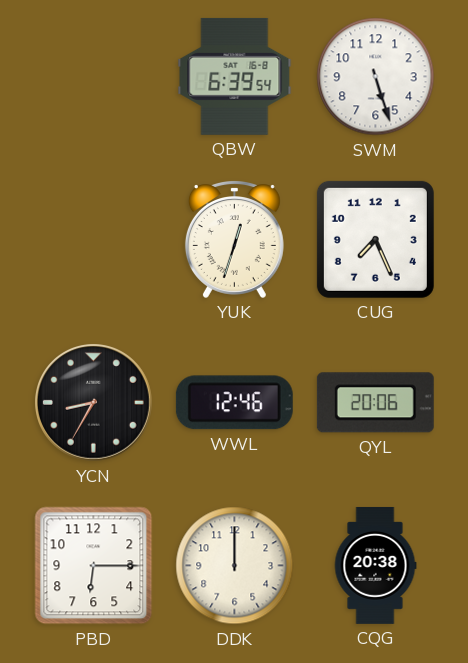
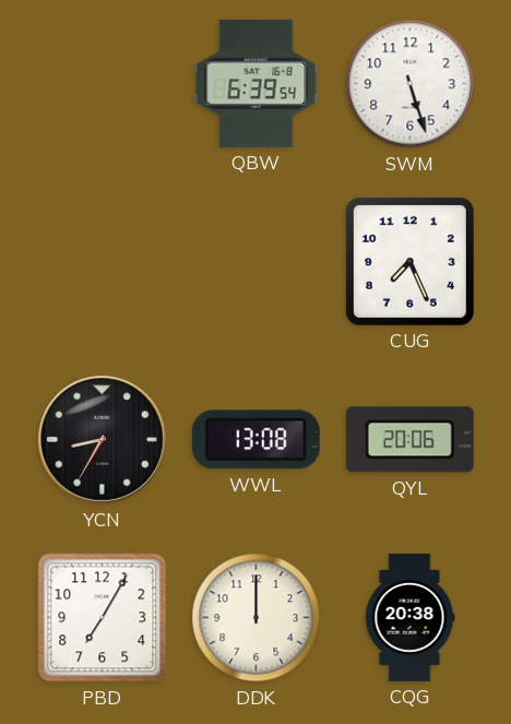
YUK: 12:33 -> none
WWL: 12:46 -> 13:08
PBD: 6:15 -> 7:05
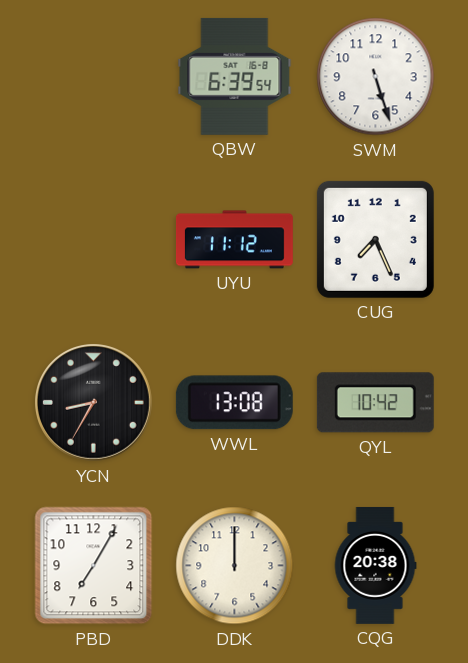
UYU: none -> 11:12
QYL: 20:06 -> 10:42
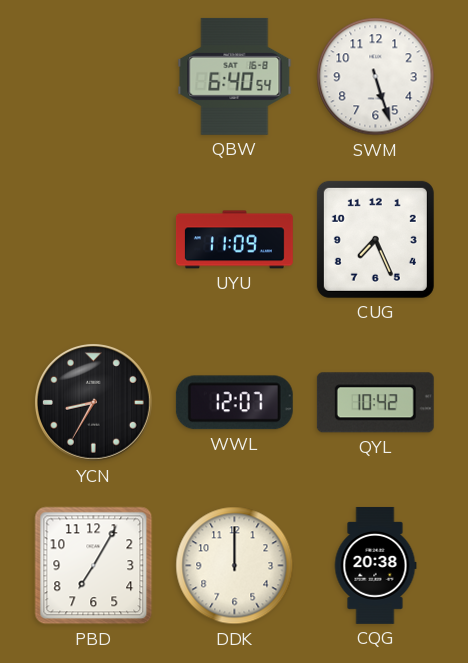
QBW: 6:39 -> 6:40
UYU: 11:12 -> 11:09
WWL: 13:08 -> 12:07
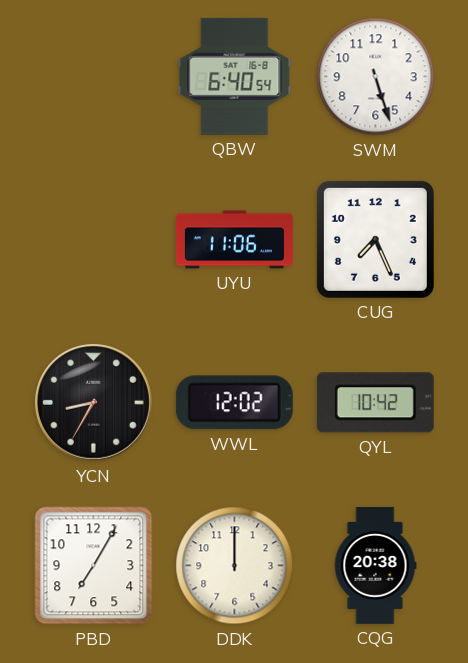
UYU: 11:09 -> 11:06
WWL: 12:07 -> 12:02
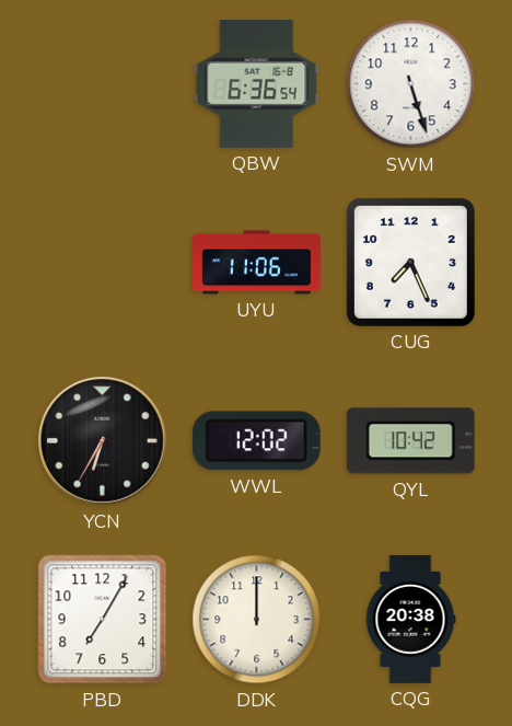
QBW: 6:40 -> 6:36
YCN: 8:35 -> 6:35
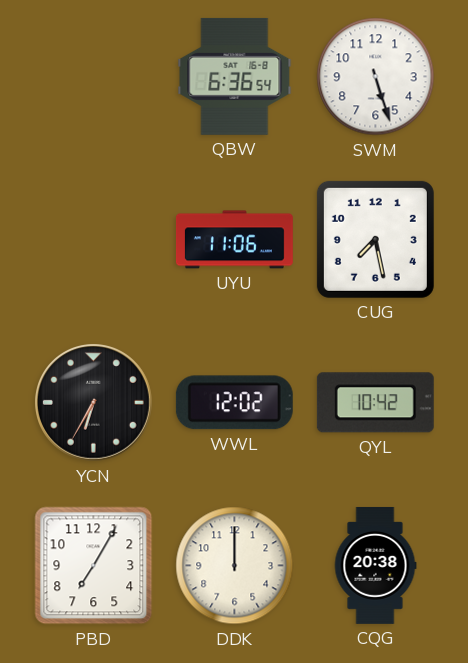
CUG: 7:26 -> 7:28
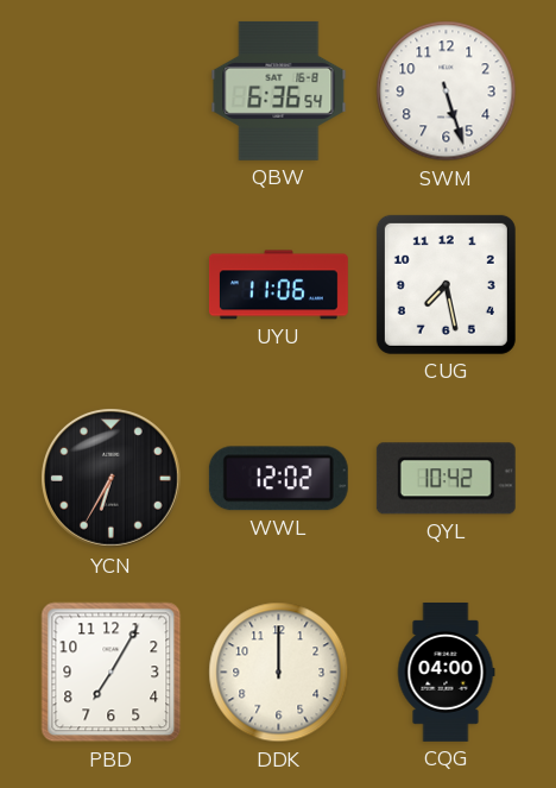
CQG: 20:38 -> 04:00
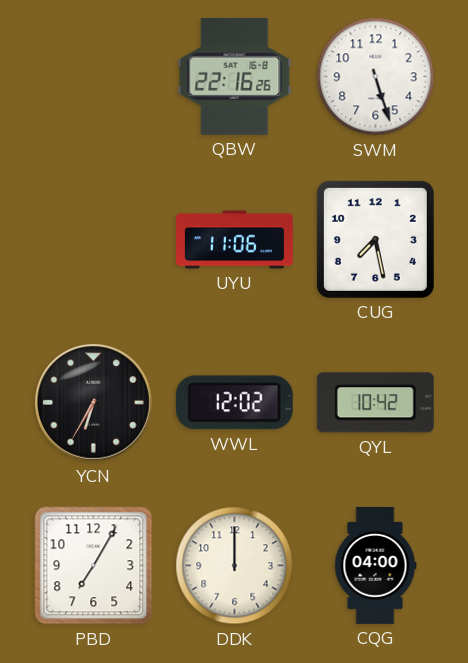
QBW: 6:36 -> 22:16
